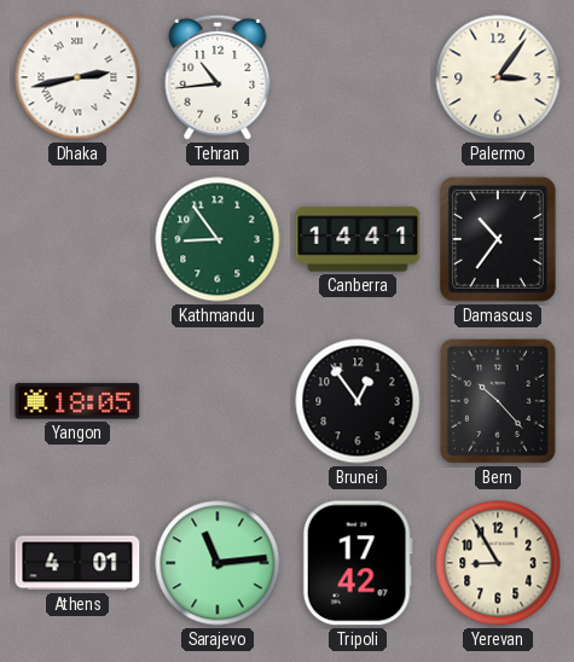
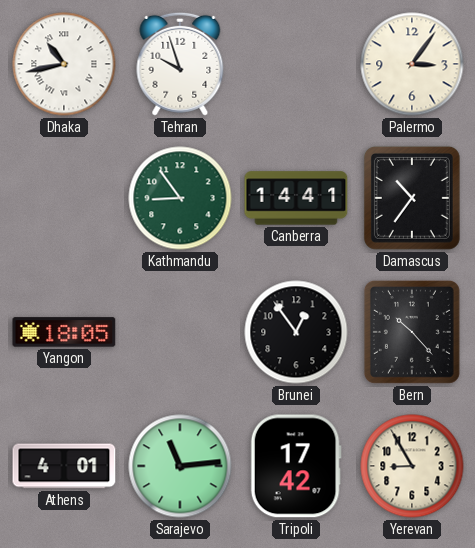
Dhaka: 2:43 -> 10:43
Tehran: 10:44 -> 9:57
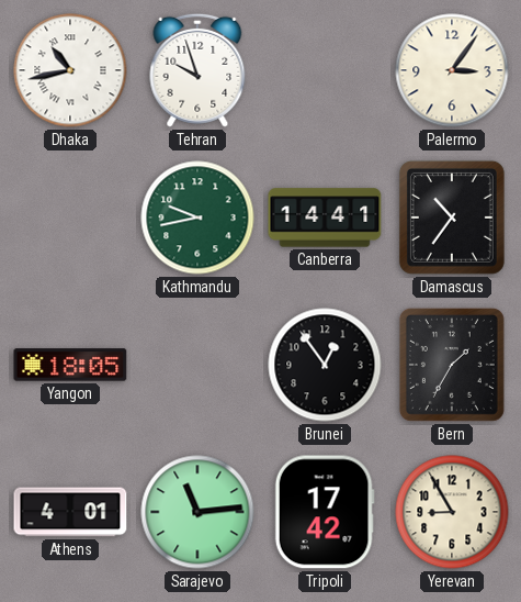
Kathmandu: 8:54 -> 9:43
Bern: 10:23 -> 1:35
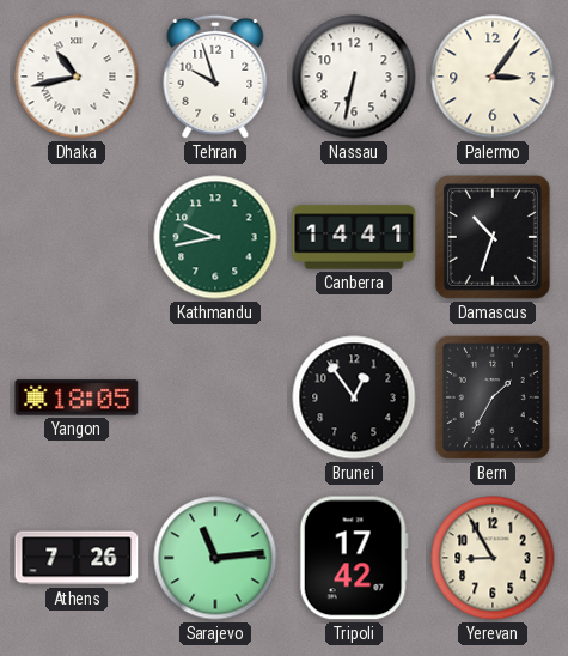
Nassau: none -> 6:32
Damascus: 10:36 -> 10:33
Athens: 4:01 -> 7:26
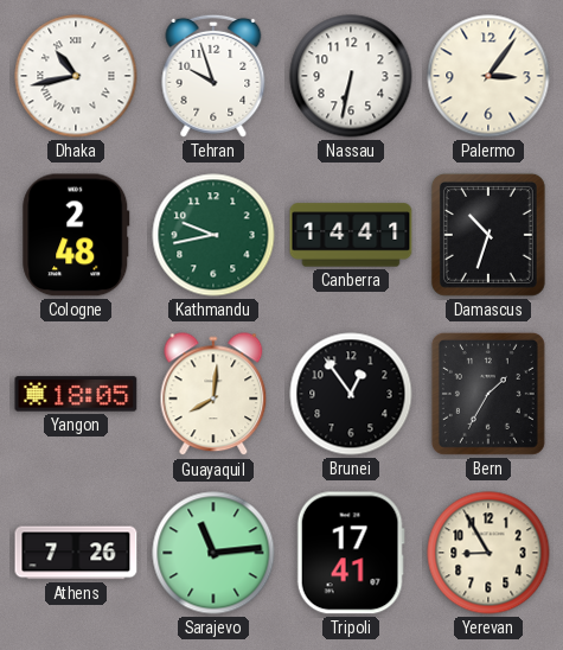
Cologne: none -> 2:48
Guayaquil: none -> 8:01
Tripoli: 17:42 -> 17:41
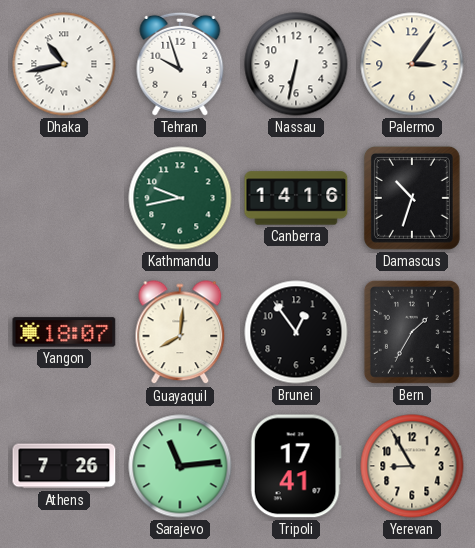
Cologne: 2:48 -> none
Canberra: 14:41 -> 14:16
Yangon: 18:05 -> 18:07
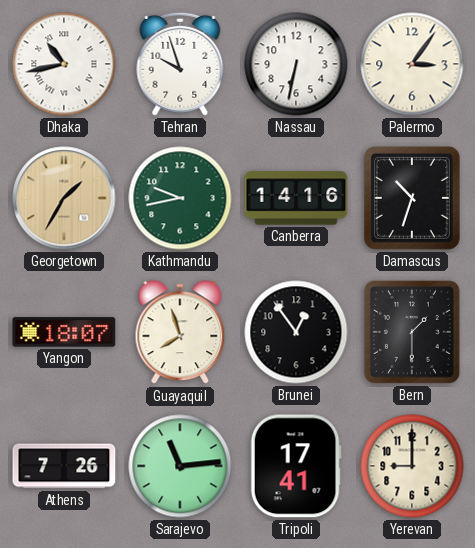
Georgetown: none -> 1:35
Guayaquil: 8:01 -> 7:57
Bern: 1:35 -> 1:30
Yerevan: 8:55 -> 9:00
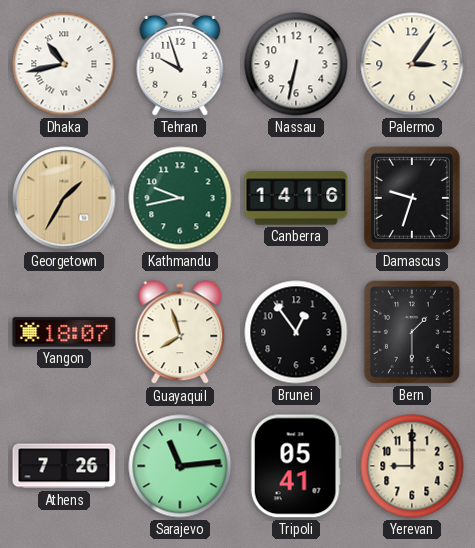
Damascus: 10:33 -> 9:33
Tripoli: 17:41 -> 05:41
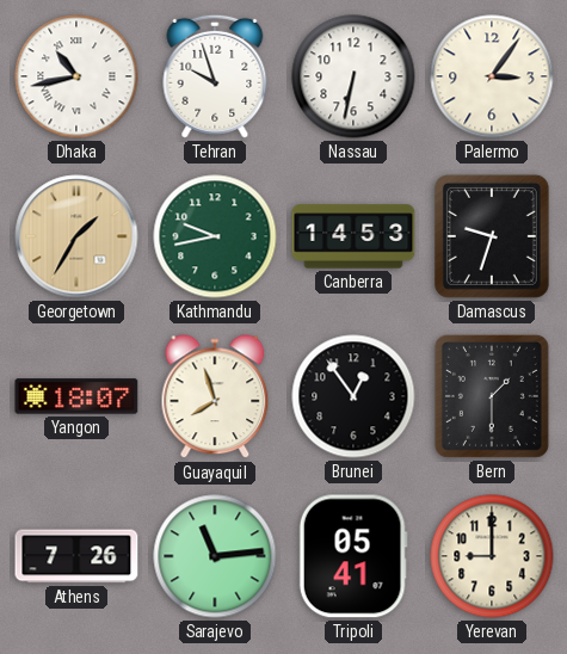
Canberra: 14:16 -> 14:53
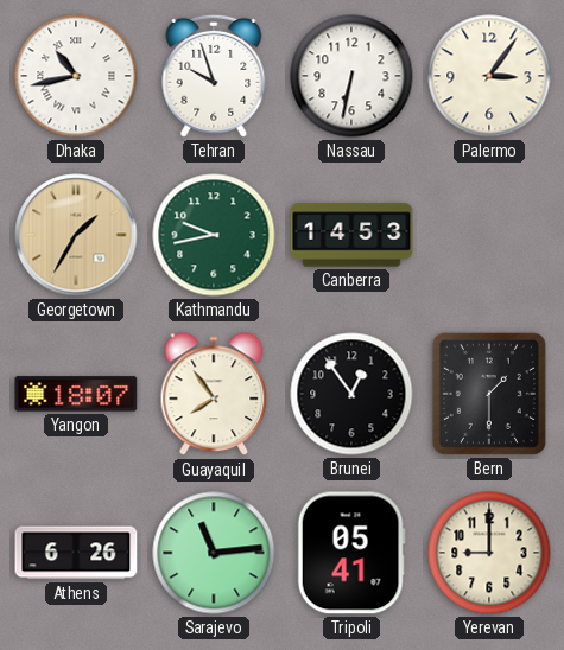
Damascus: 9:33 -> none
Guayaquil: 7:57 -> 7:54
Athens: 7:26 -> 6:26
